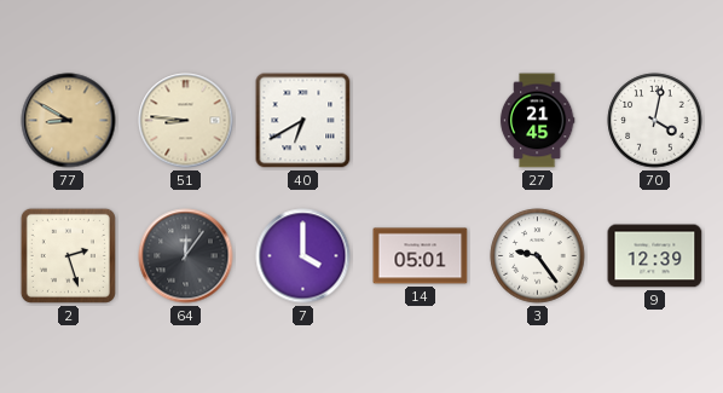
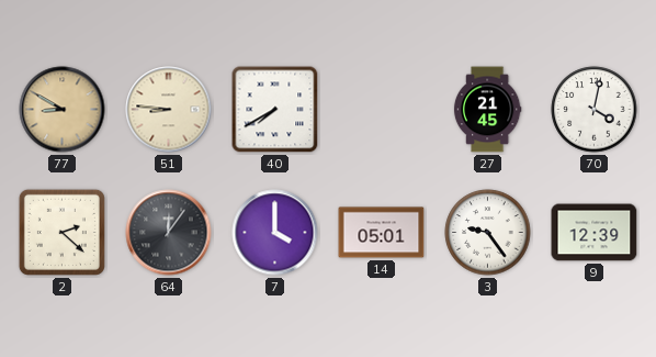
40: 6:40 -> 7:40
2: 2:27 -> 2:22
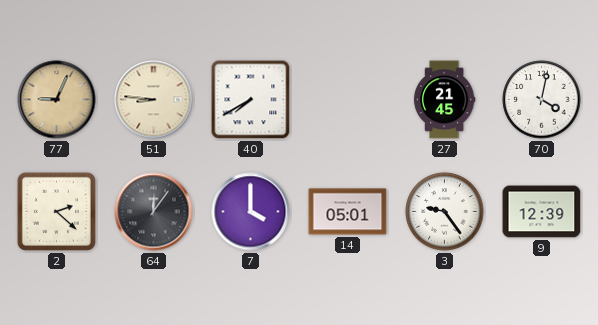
77: 8:50 -> 9:04
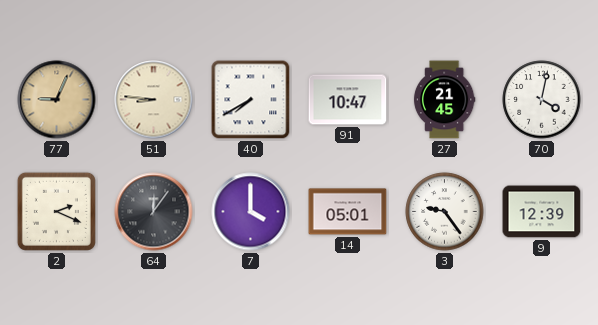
91: none -> 10:47
2: 2:22 -> 2:19
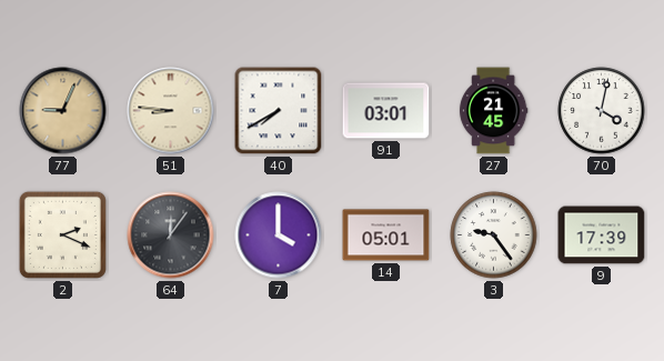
91: 10:47 -> 03:01
9: 12:39 -> 17:39
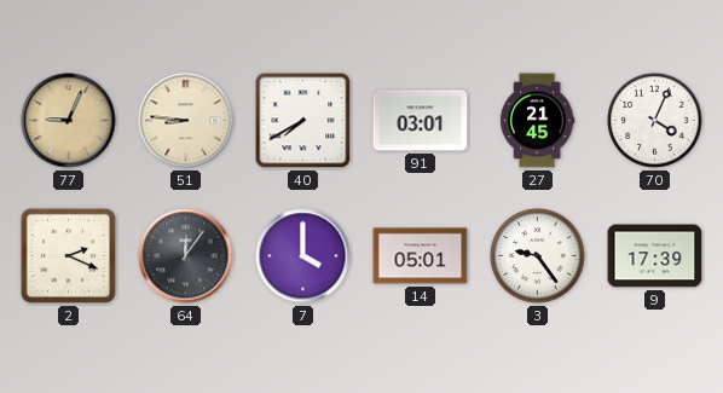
70: 4:02 -> 4:04
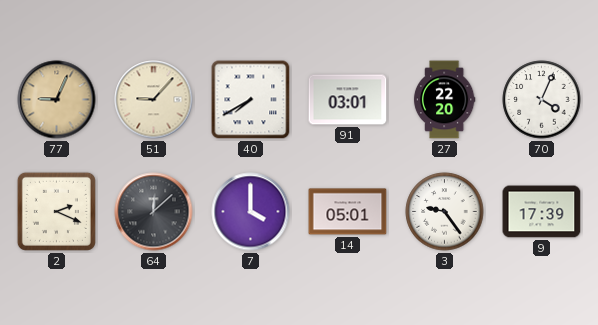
51: 8:46 -> 9:07
27: 21:45 -> 22:20
64: 12:06 -> 12:08
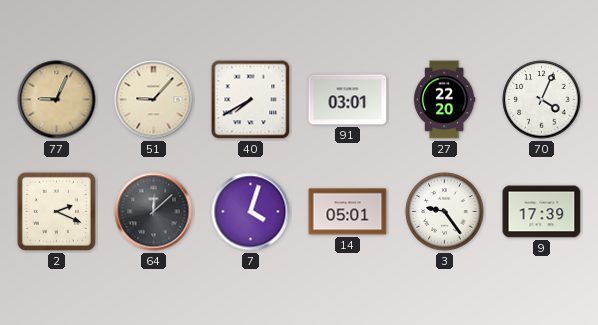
7: 4:00 -> 4:03
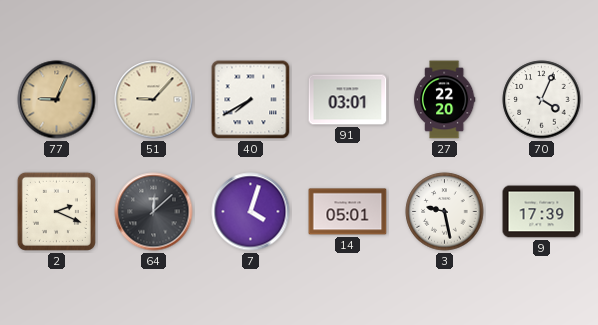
3: 9:24 -> 9:28
